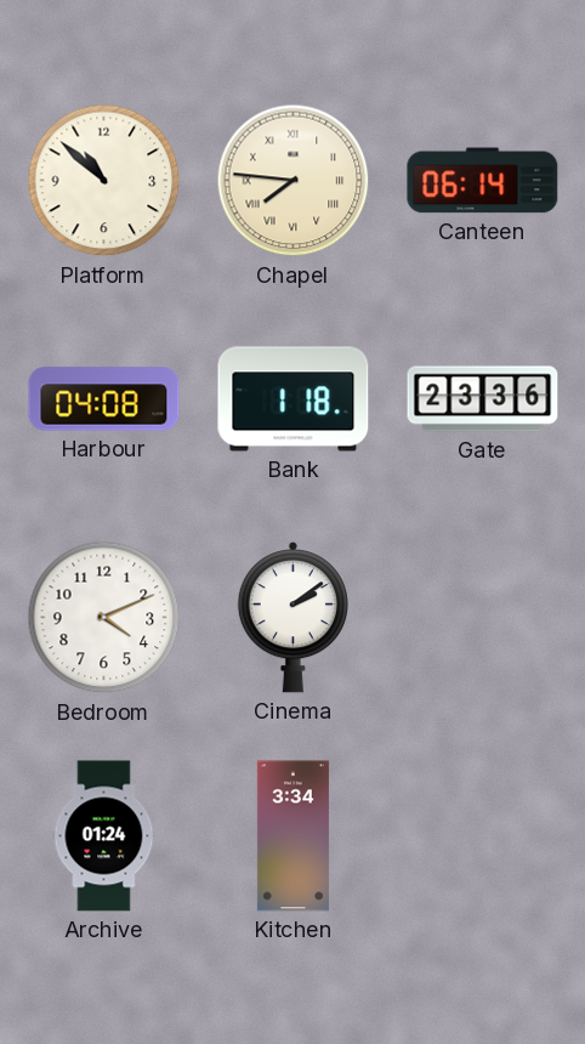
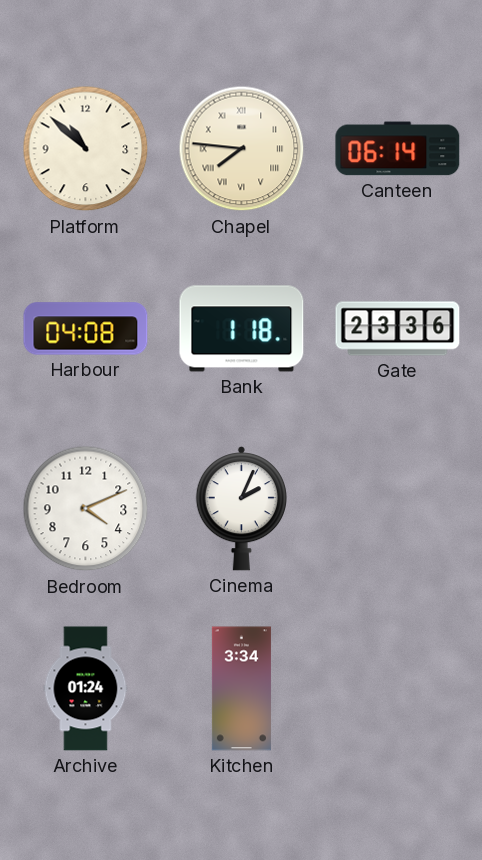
Cinema: 2:09 -> 2:04
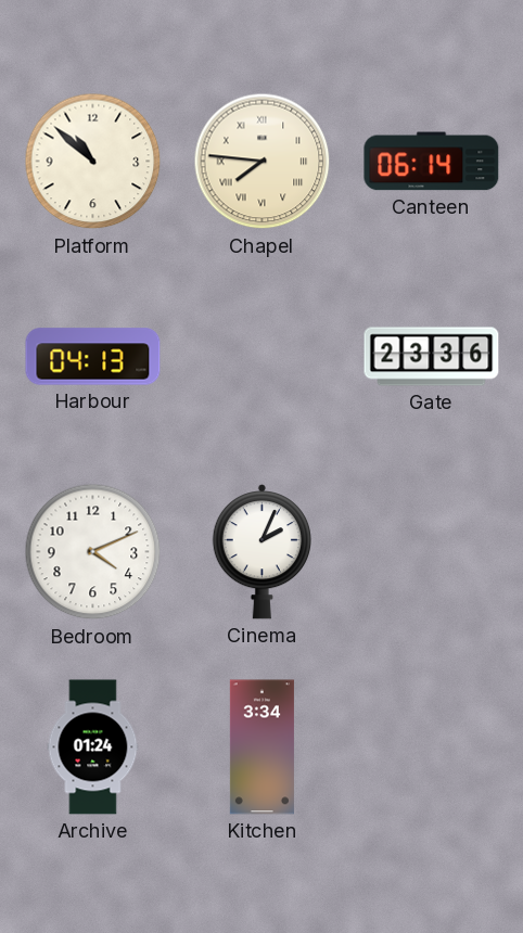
Harbour: 04:08 -> 04:13
Bank: 1:18 -> none
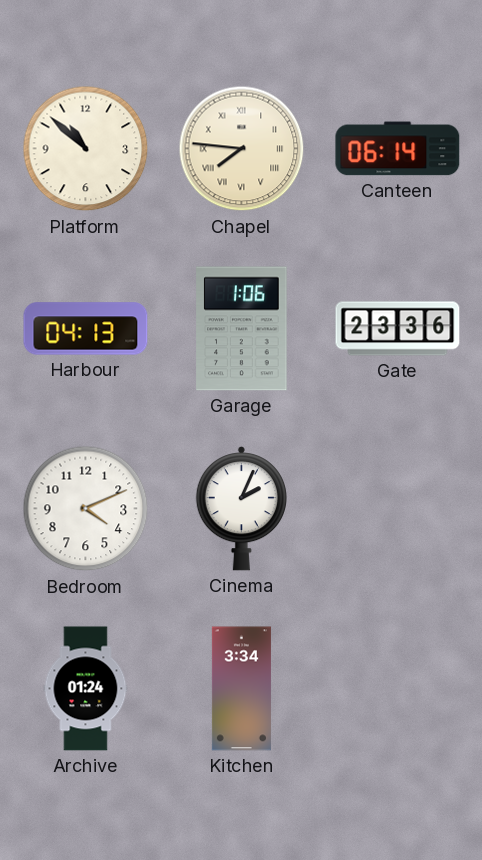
Garage: none -> 1:06
